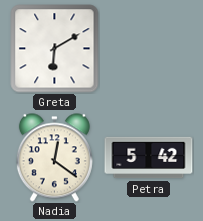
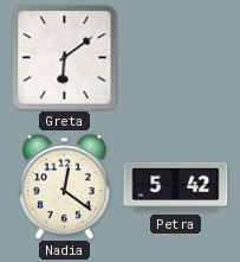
Greta: 6:10 -> 6:09
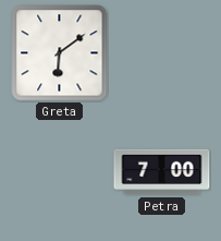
Nadia: 12:21 -> none
Petra: 5:42 -> 7:00
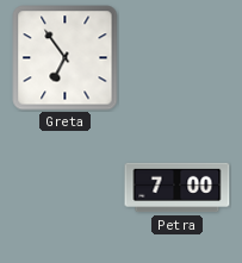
Greta: 6:09 -> 6:54
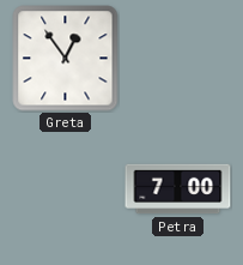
Greta: 6:54 -> 12:54
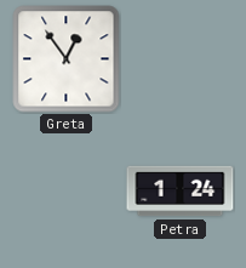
Petra: 7:00 -> 1:24
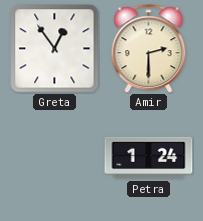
Amir: none -> 2:30
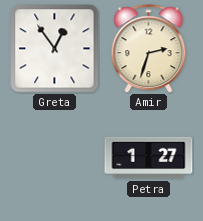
Amir: 2:30 -> 2:33
Petra: 1:24 -> 1:27
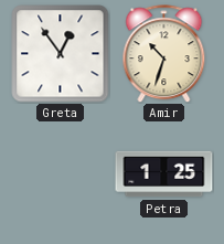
Amir: 2:33 -> 10:33
Petra: 1:27 -> 1:25
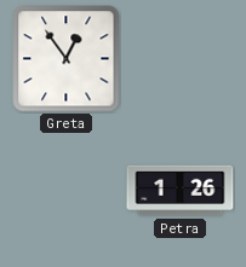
Amir: 10:33 -> none
Petra: 1:25 -> 1:26
